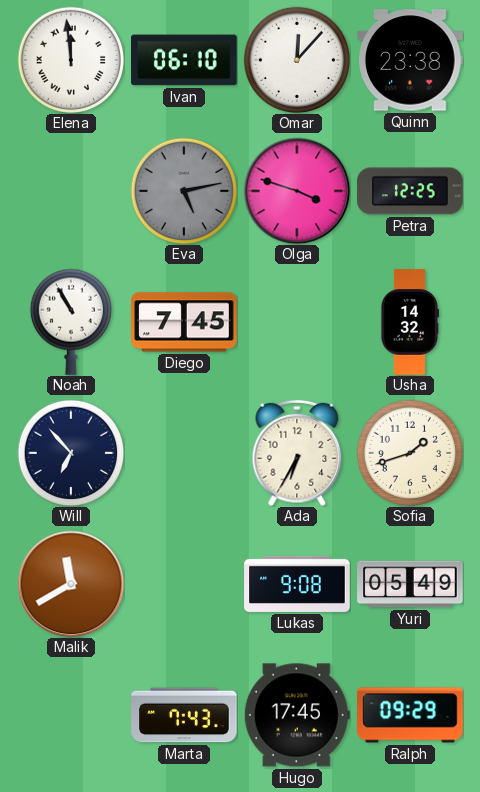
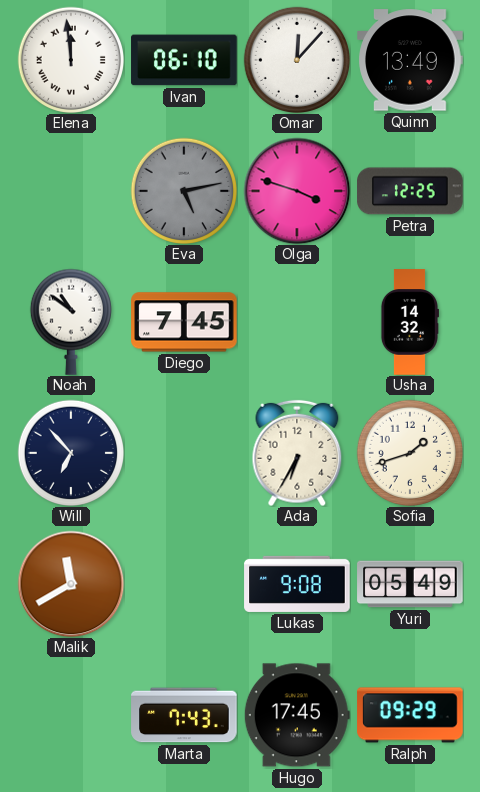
Quinn: 23:38 -> 13:49
Noah: 10:55 -> 10:51
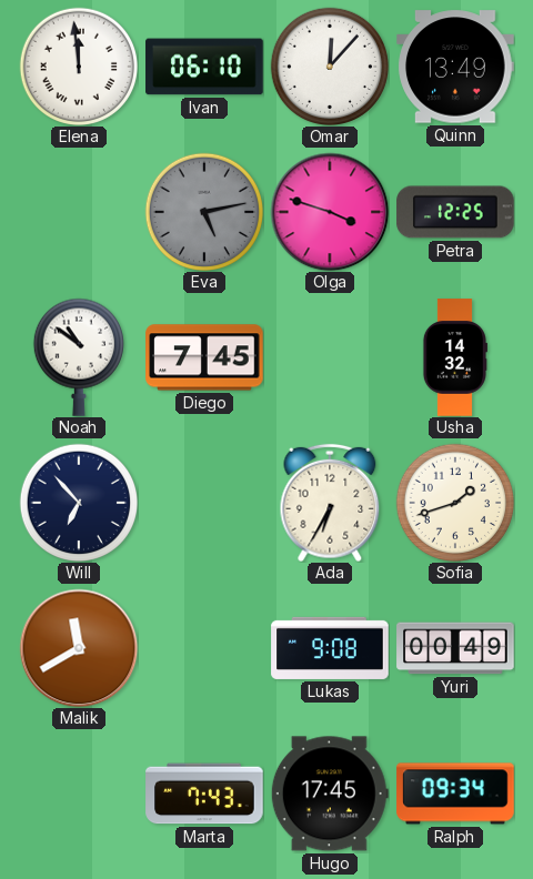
Yuri: 05:49 -> 00:49
Ralph: 09:29 -> 09:34
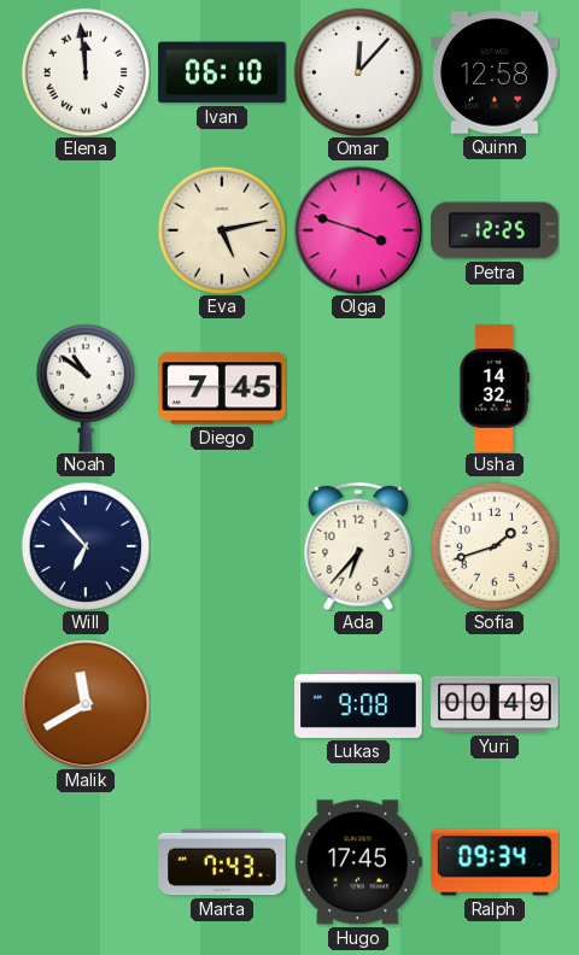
Quinn: 13:49 -> 12:58
Eva dial: grey -> cream
Ada: 6:35 -> 6:37
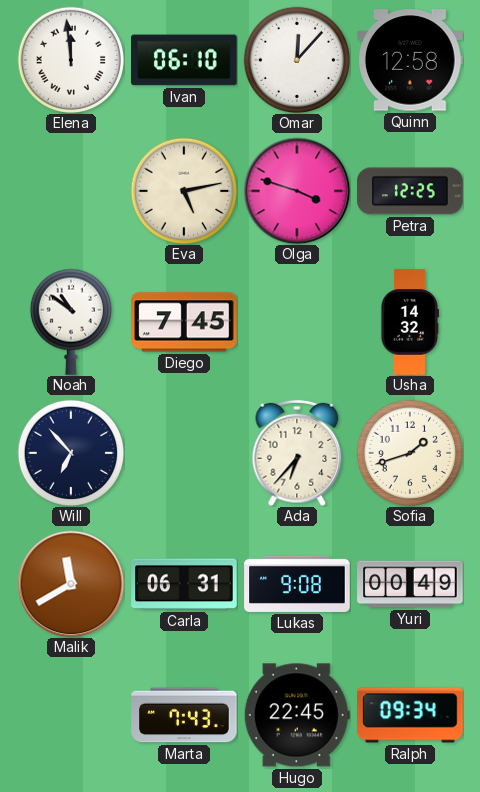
Carla: none -> 06:31
Hugo: 17:45 -> 22:45
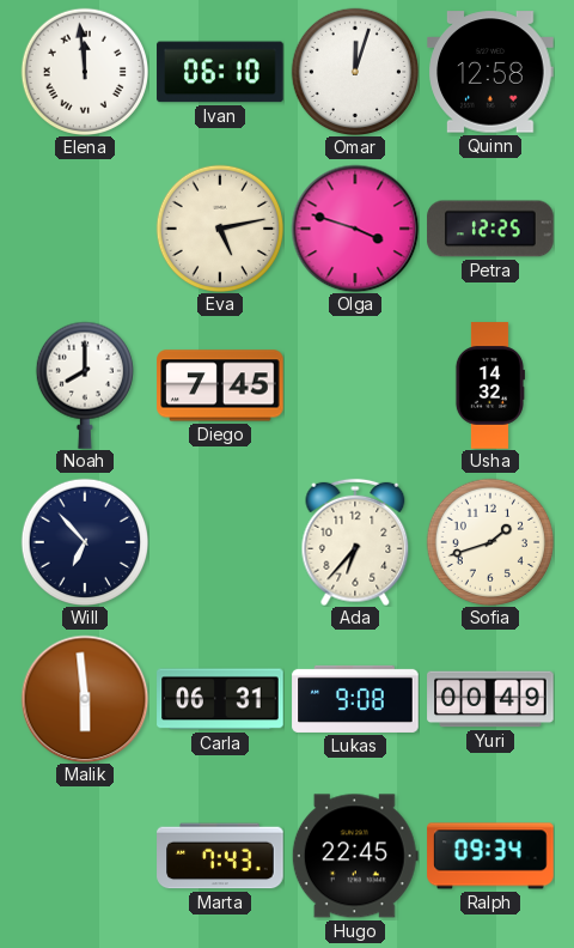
Omar: 12:07 -> 12:03
Noah: 10:51 -> 8:00
Malik: 11:40 -> 5:59
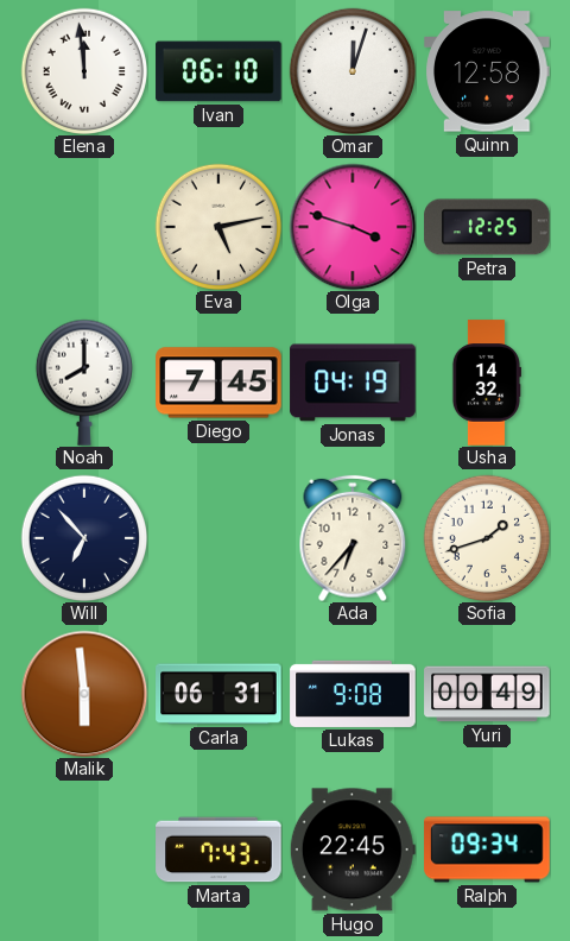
Jonas: none -> 04:19
